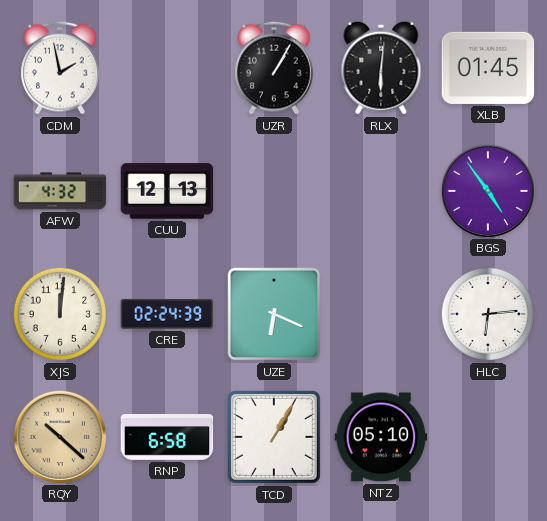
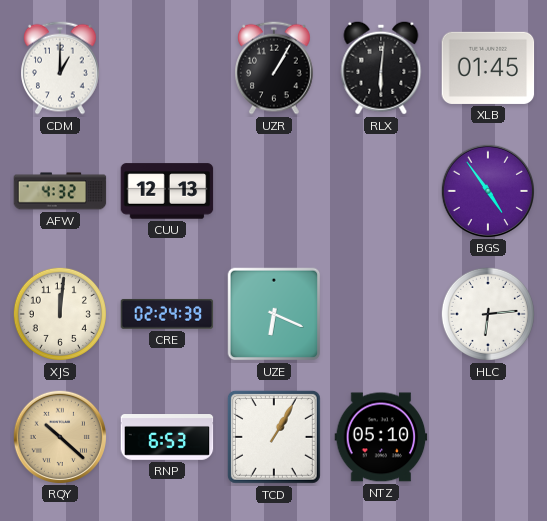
CDM: 1:58 -> 1:00
RNP: 6:58 -> 6:53
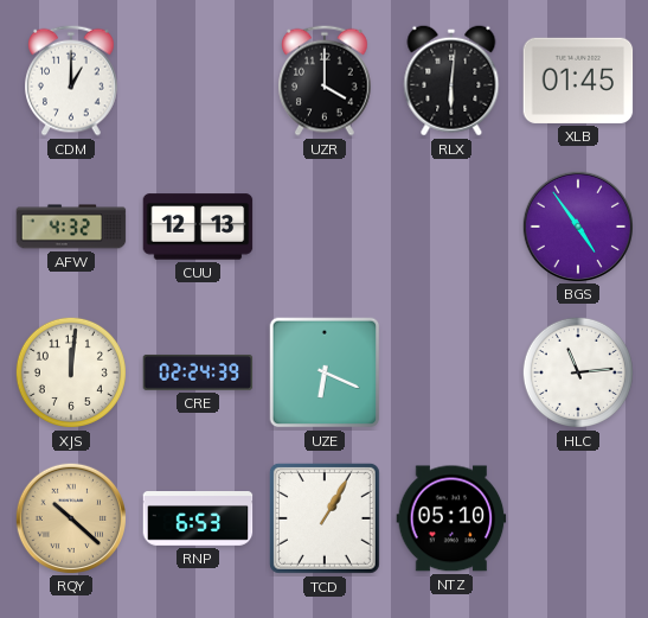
UZR: 1:05 -> 4:00
HLC: 6:14 -> 11:14
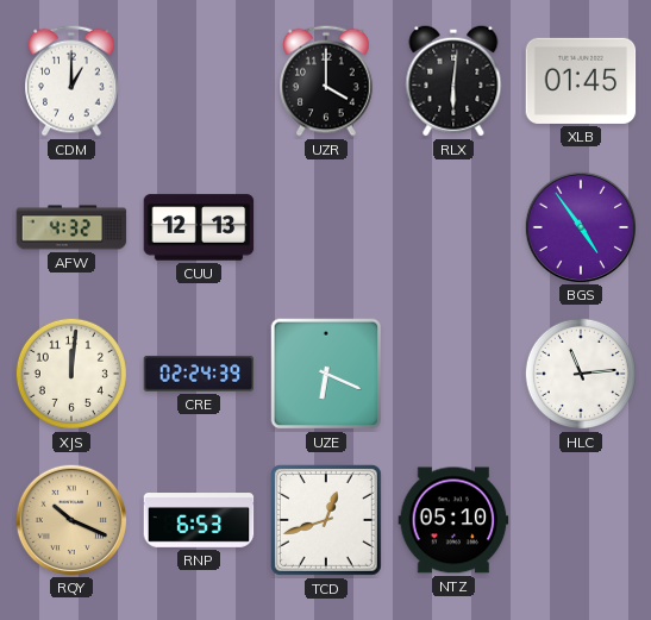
RQY: 10:22 -> 10:19
TCD: 1:05 -> 12:42
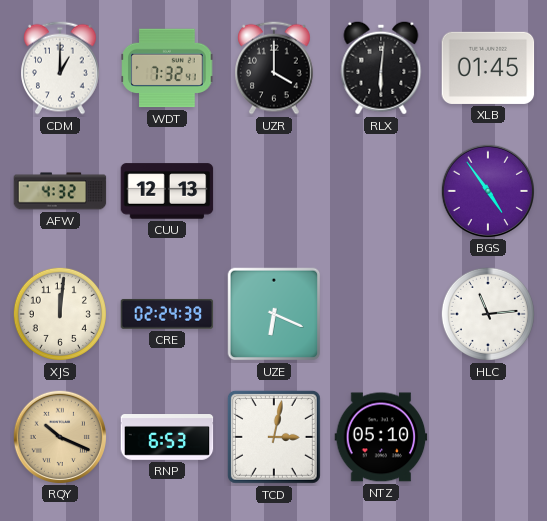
WDT: none -> 7:32
TCD: 12:42 -> 3:02
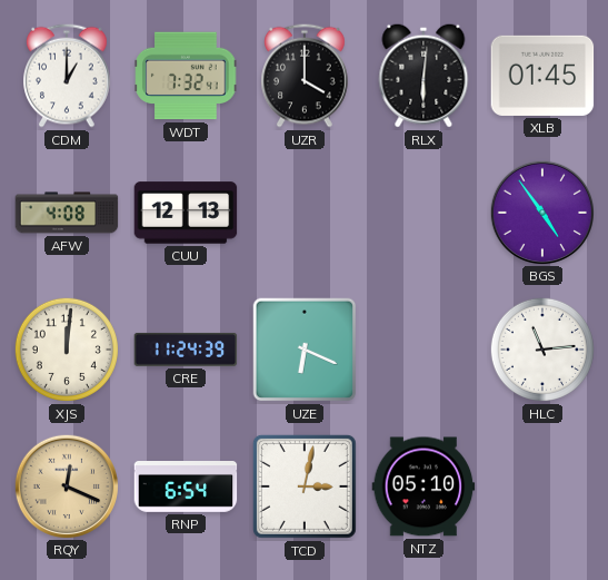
AFW: 4:32 -> 4:08
CRE: 02:24 -> 11:24
RQY: 10:19 -> 12:19
RNP: 6:53 -> 6:54
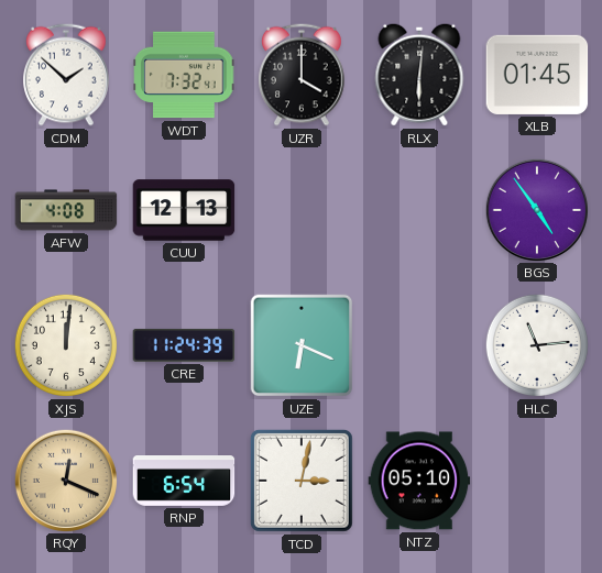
CDM: 1:00 -> 1:52
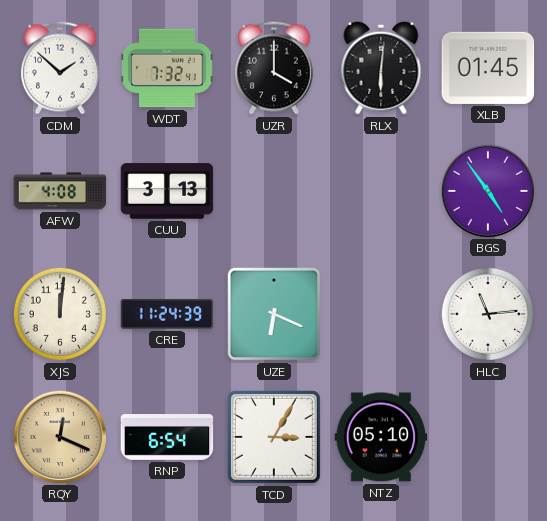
CUU: 12:13 -> 3:13
TCD: 3:02 -> 3:05
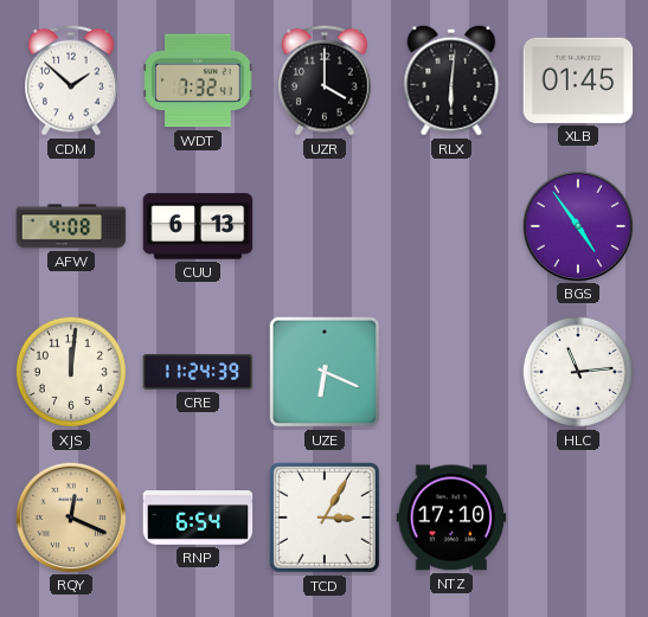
CUU: 3:13 -> 6:13
NTZ: 05:10 -> 17:10
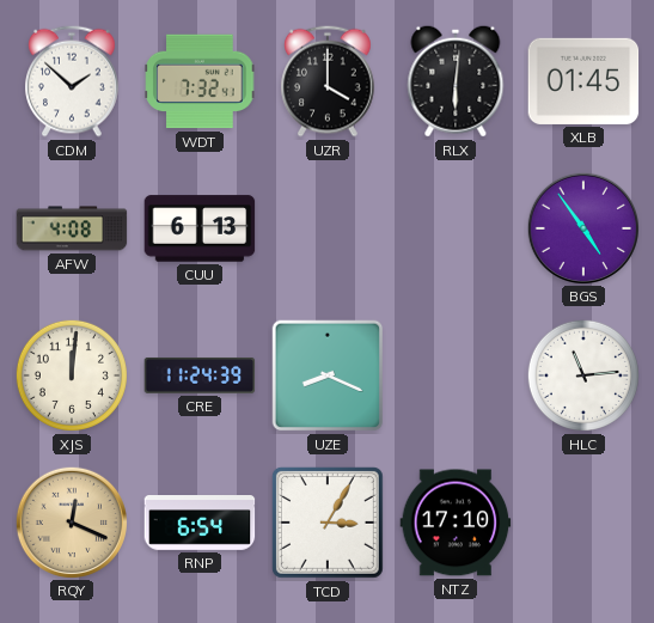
UZE: 6:19 -> 8:19
